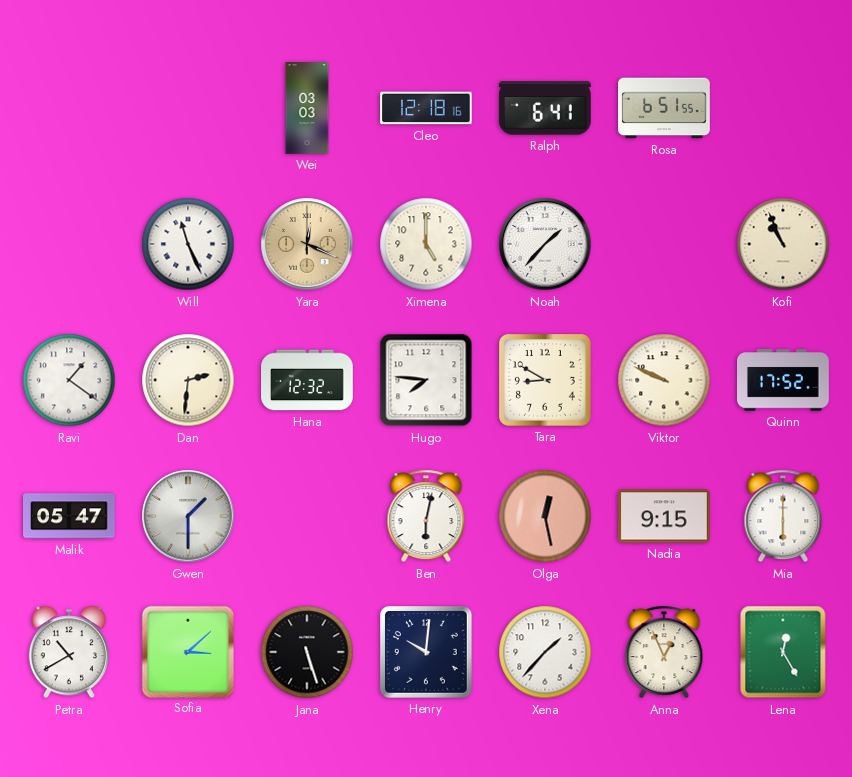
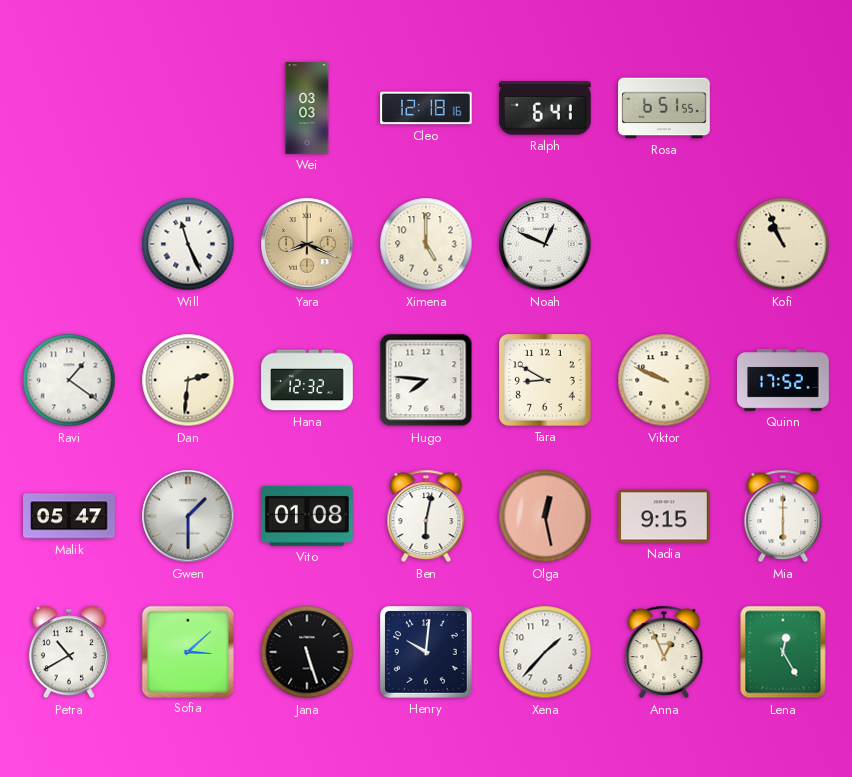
Yara: 12:19 -> 8:19
Noah: 1:37 -> 12:49
Vito: none -> 01:08
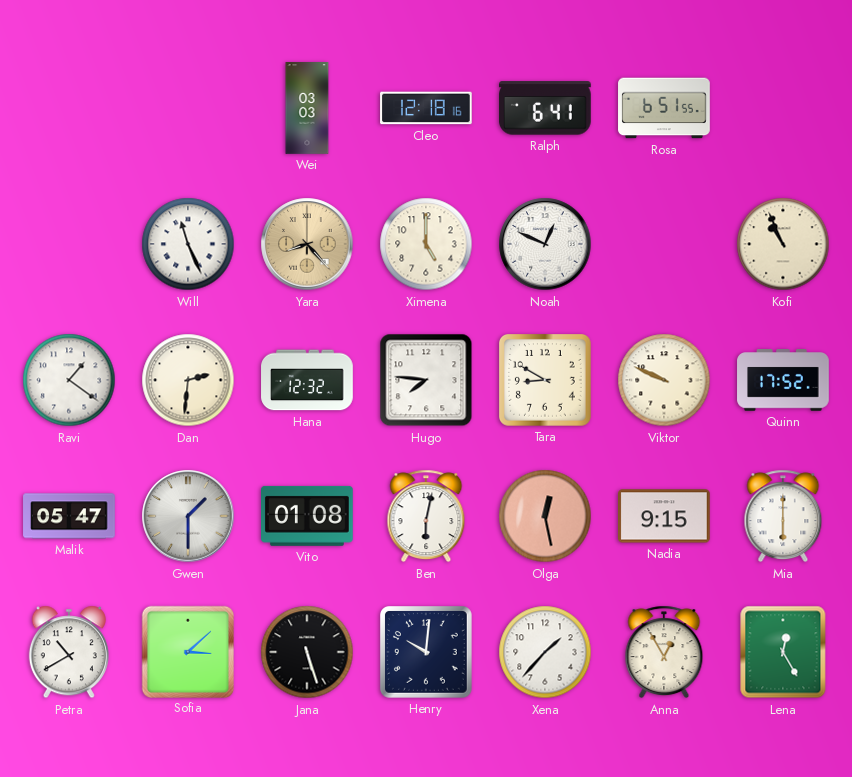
Yara: 8:19 -> 8:23
Anna: 12:56 -> 12:55
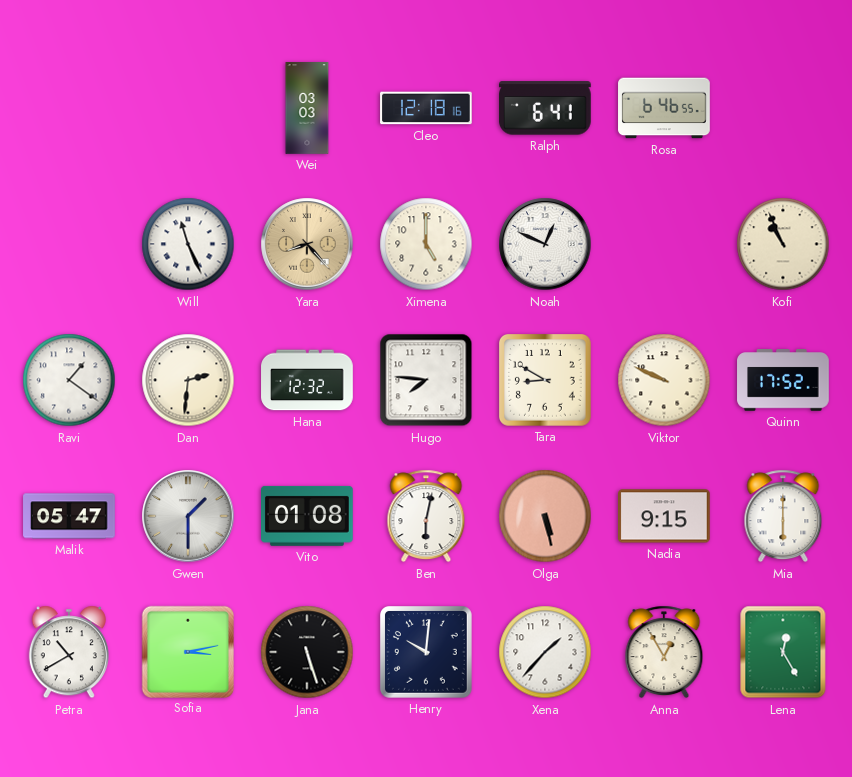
Rosa: 6:51 -> 6:46
Olga: 12:28 -> 5:28
Sofia: 3:08 -> 3:13
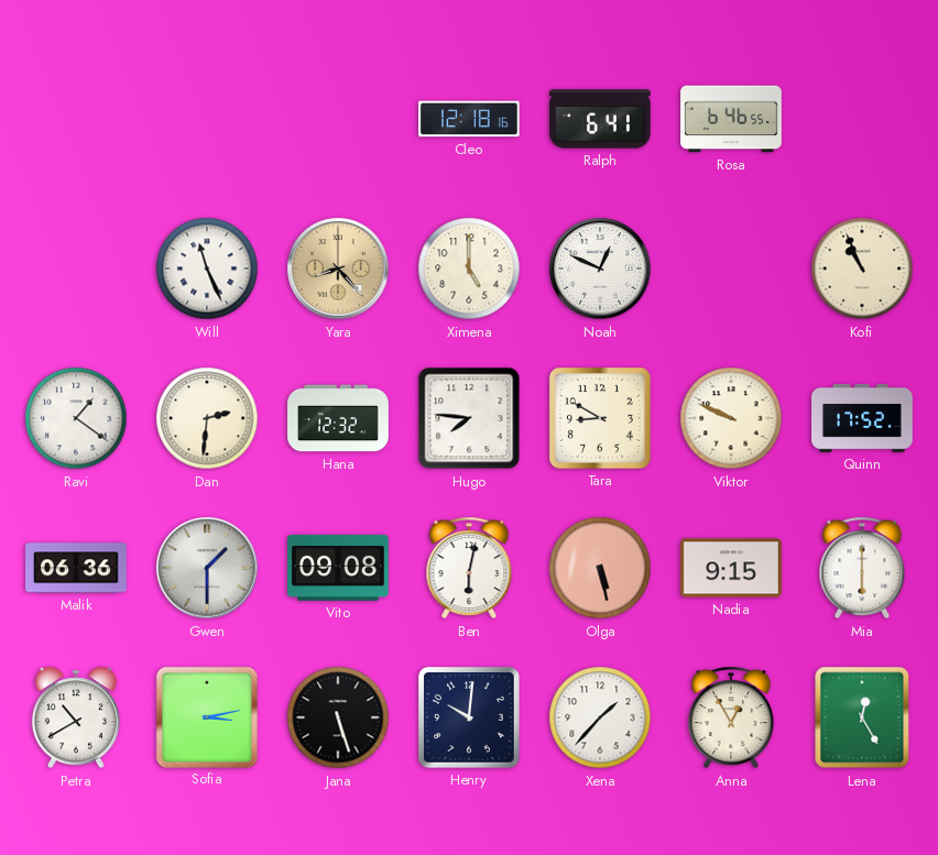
Wei: 03:03 -> none
Malik: 05:47 -> 06:36
Vito: 01:08 -> 09:08
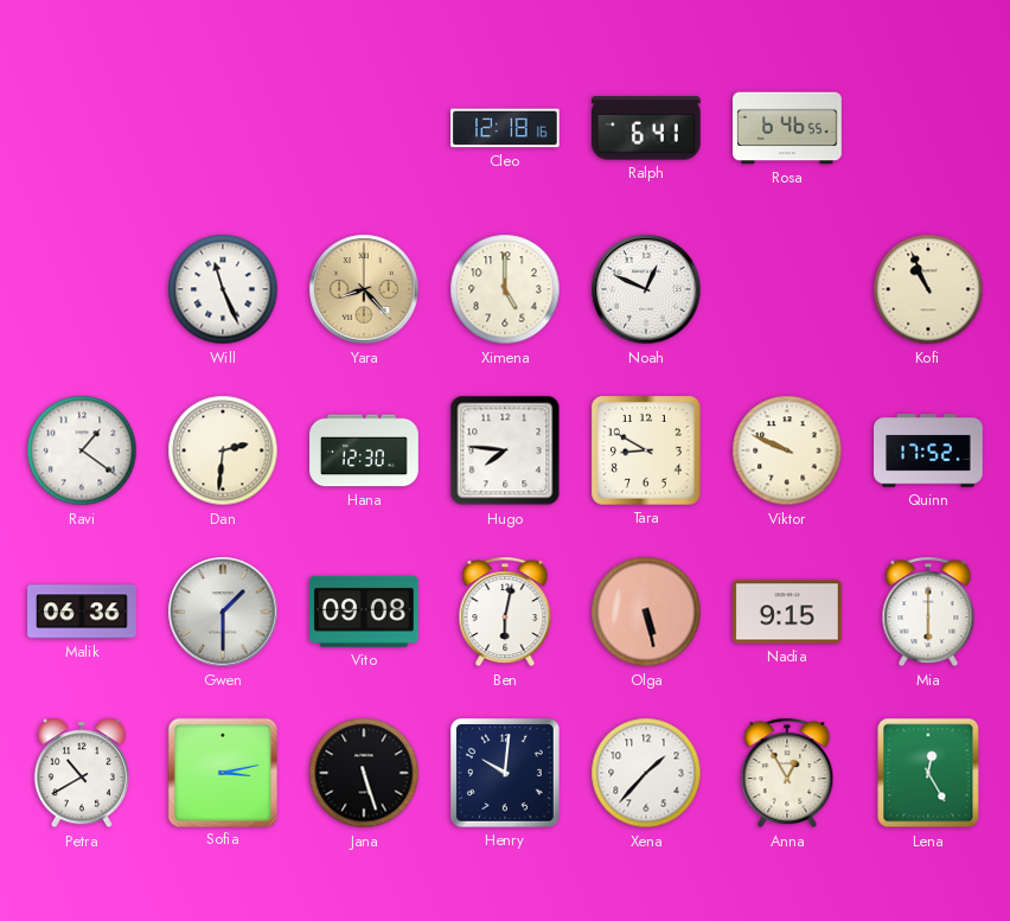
Hana: 12:32 -> 12:30
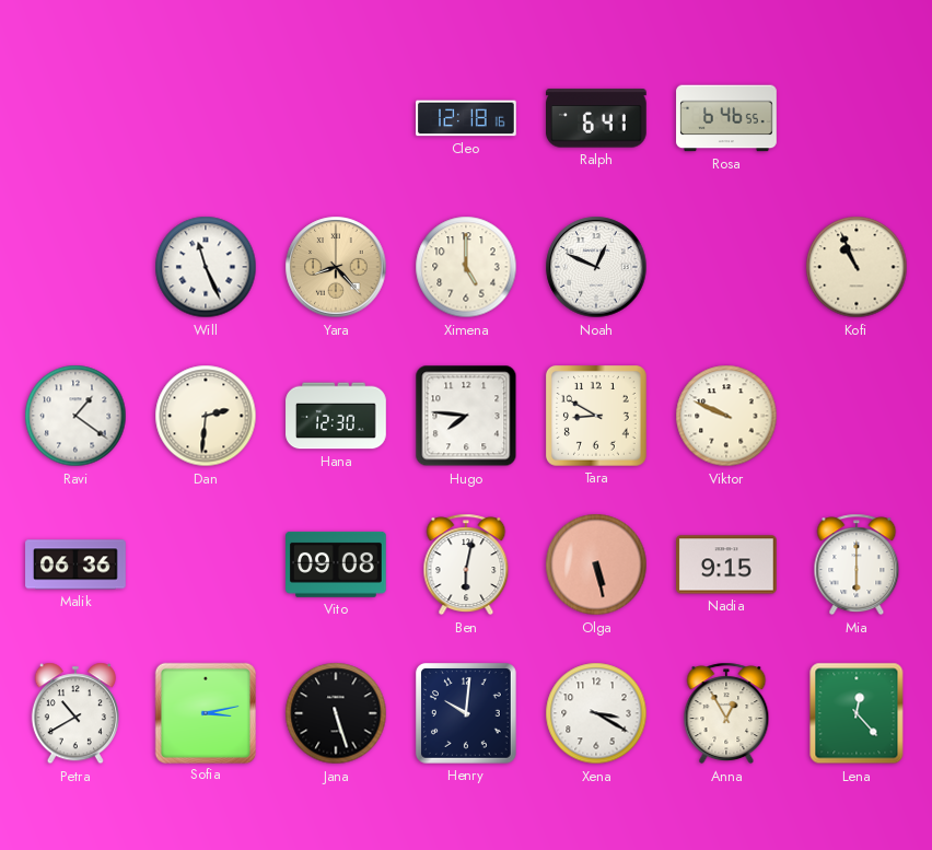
Quinn: 17:52 -> none
Gwen: 1:30 -> none
Xena: 1:37 -> 3:20
Lena: 12:25 -> 12:23
